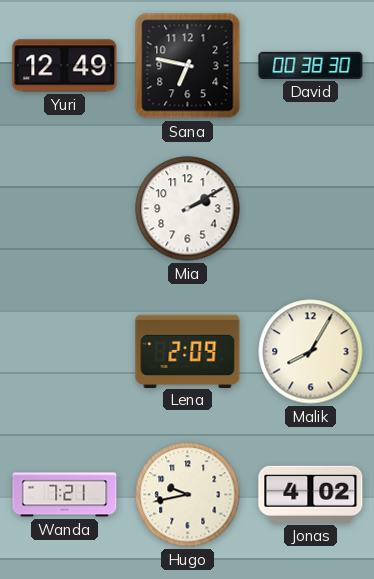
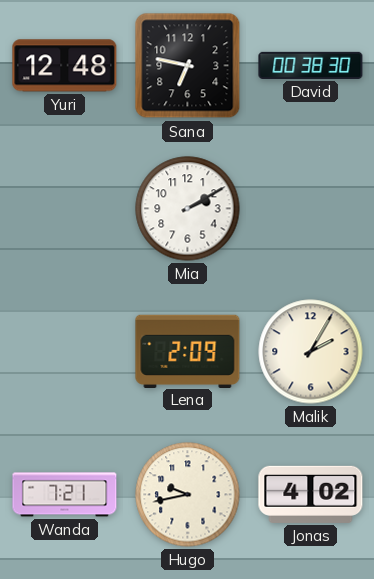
Yuri: 12:49 -> 12:48
Malik: 8:05 -> 2:05
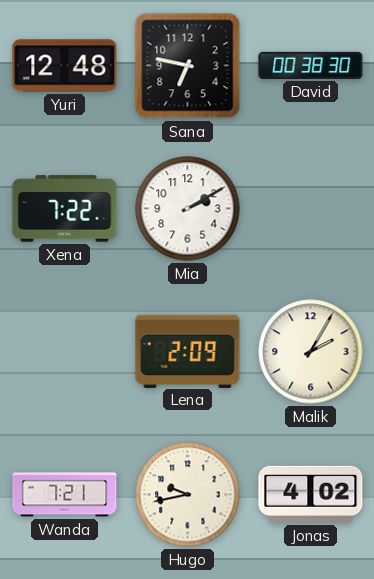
Xena: none -> 7:22
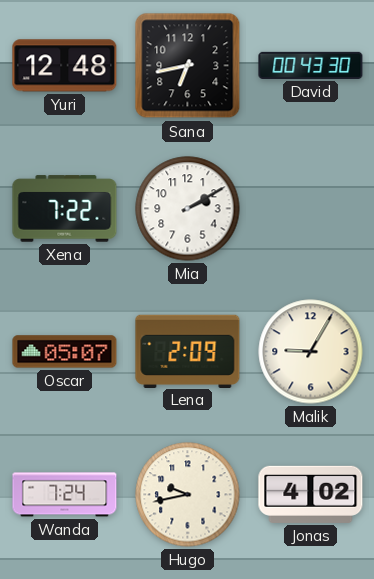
Sana: 6:47 -> 6:43
David: 00:38 -> 00:43
Oscar: none -> 05:07
Malik: 2:05 -> 9:05
Wanda: 7:21 -> 7:24
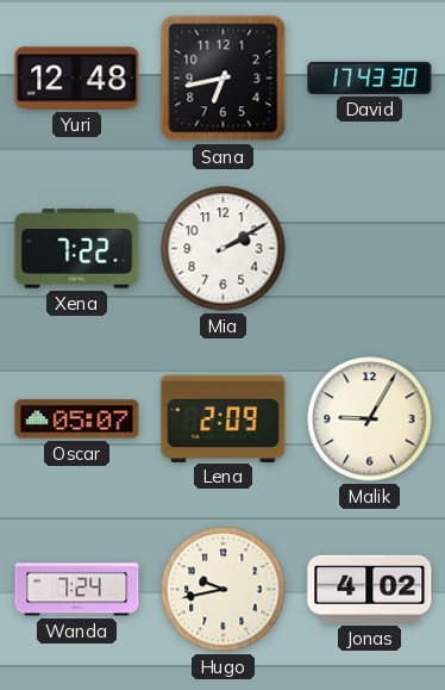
David: 00:43 -> 17:43
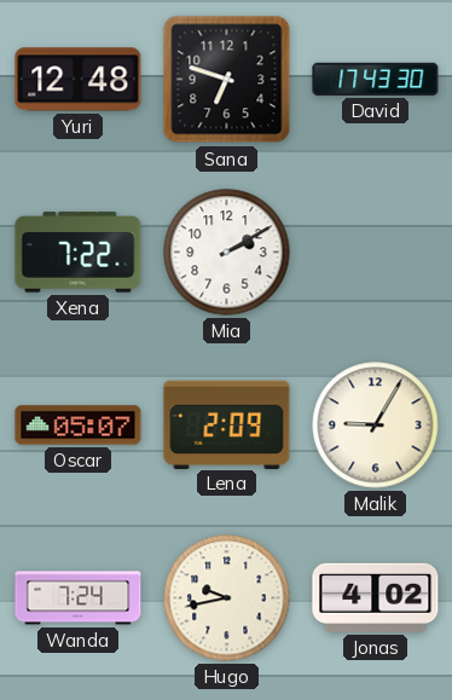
Sana: 6:43 -> 6:48
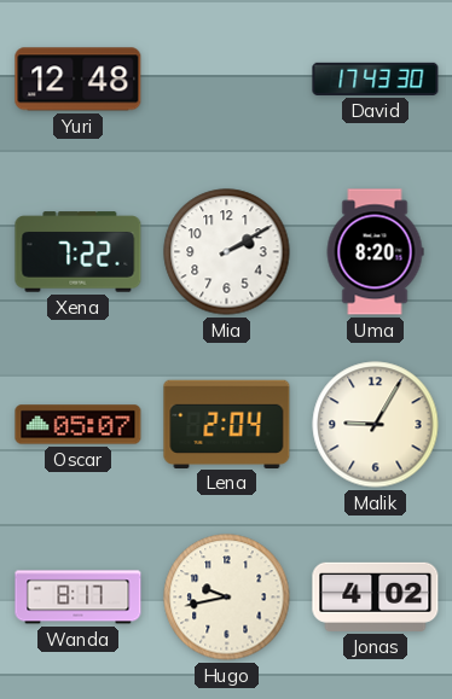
Sana: 6:48 -> none
Uma: none -> 8:20
Lena: 2:09 -> 2:04
Wanda: 7:24 -> 8:17
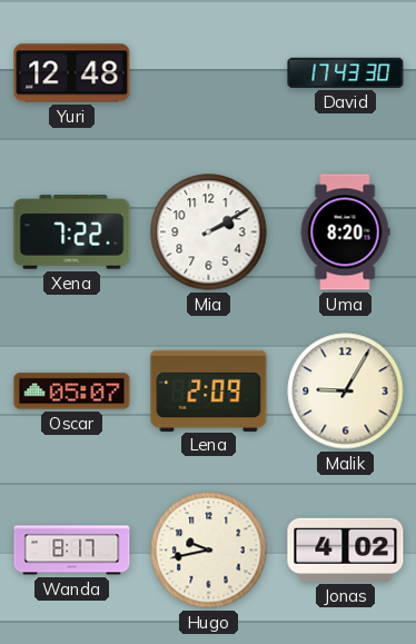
Lena: 2:04 -> 2:09
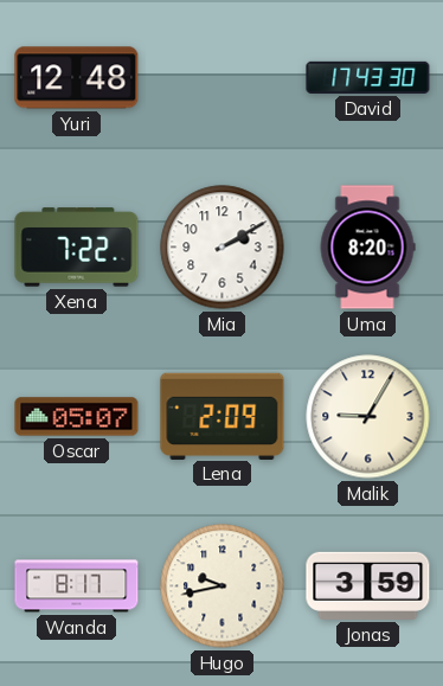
Jonas: 4:02 -> 3:59
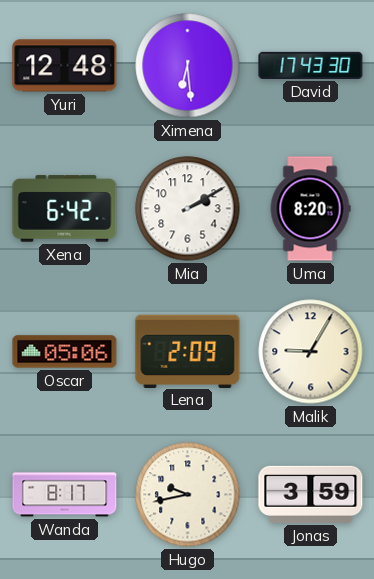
Ximena: none -> 6:29
Xena: 7:22 -> 6:42
Oscar: 05:07 -> 05:06
